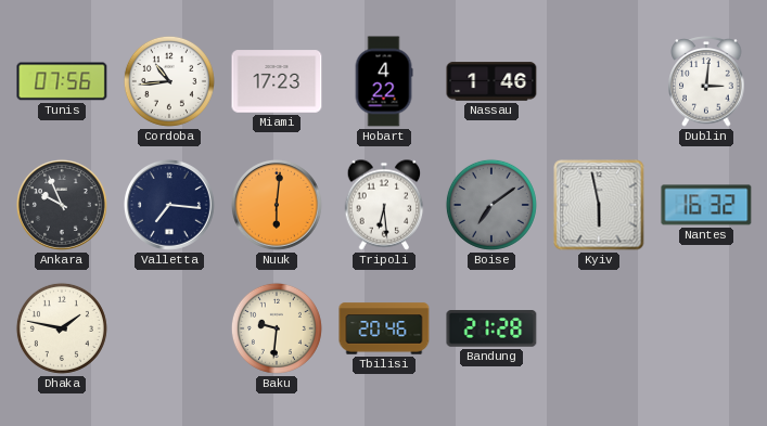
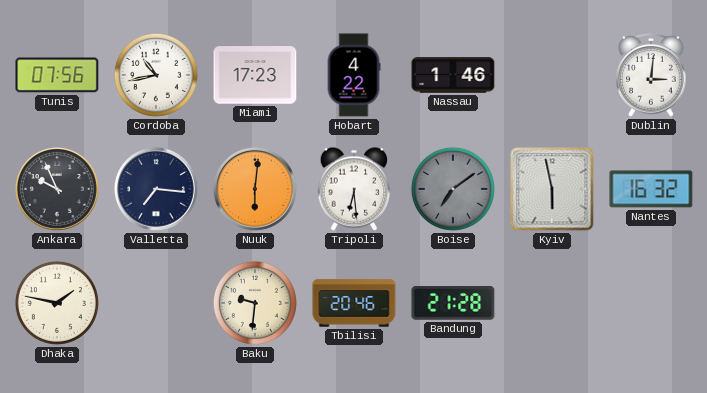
Cordoba: 10:44 -> 10:43
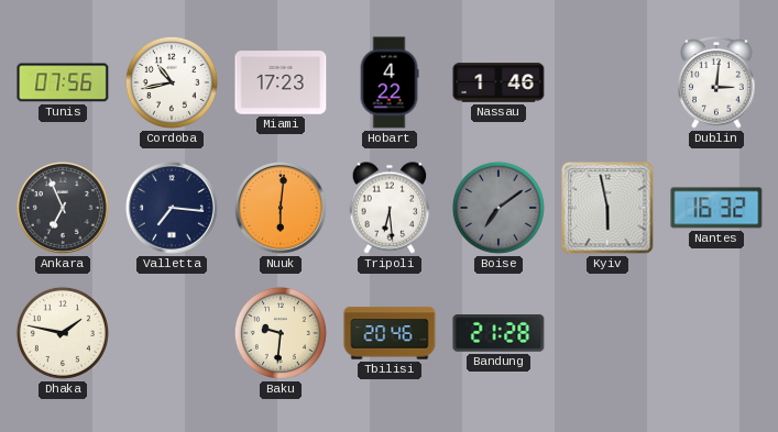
Ankara: 9:56 -> 6:56
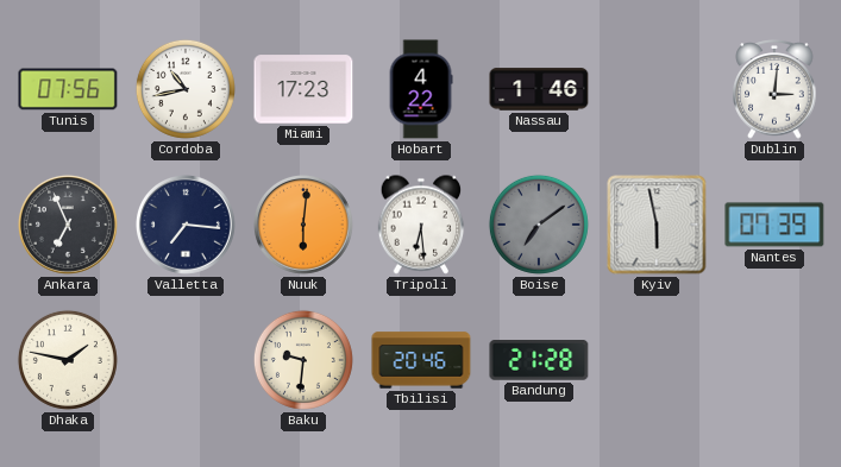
Nantes: 16:32 -> 07:39
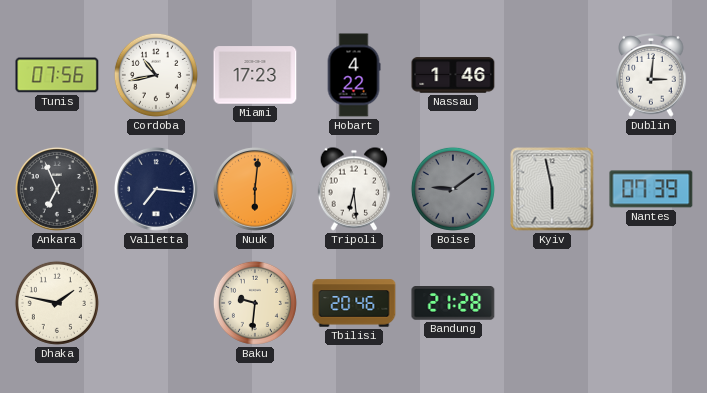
Boise: 7:09 -> 9:09
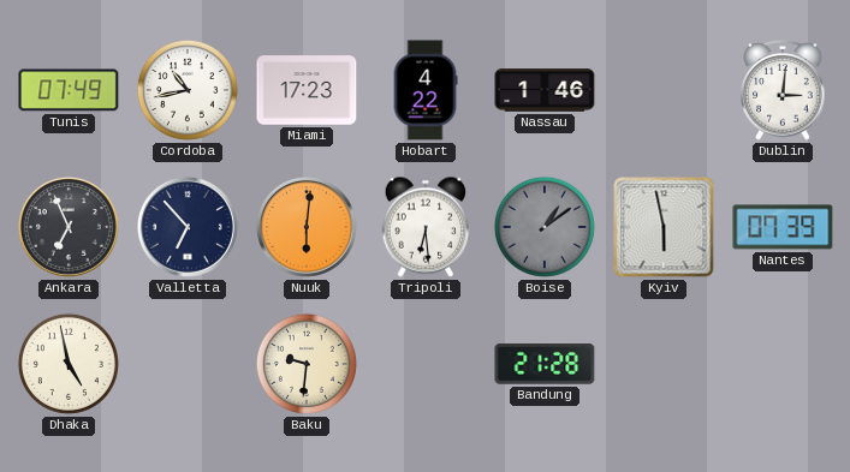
Tunis: 07:56 -> 07:49
Valletta: 7:16 -> 6:53
Boise: 9:09 -> 1:09
Dhaka: 1:47 -> 4:58
Tbilisi: 20:46 -> none
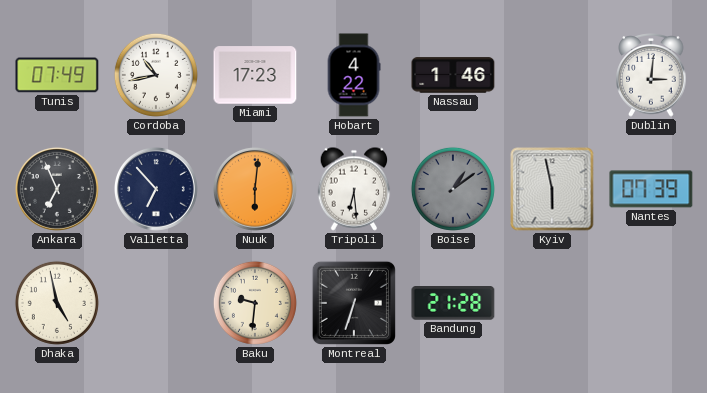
Montreal: none -> 6:33
